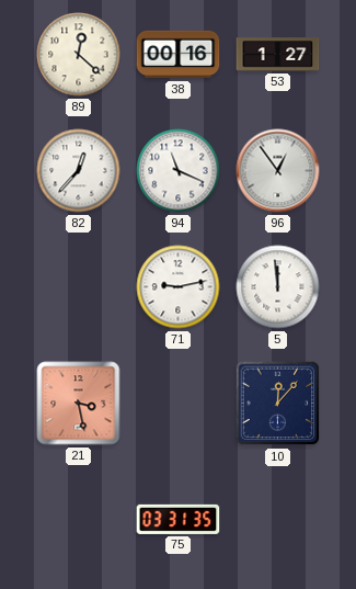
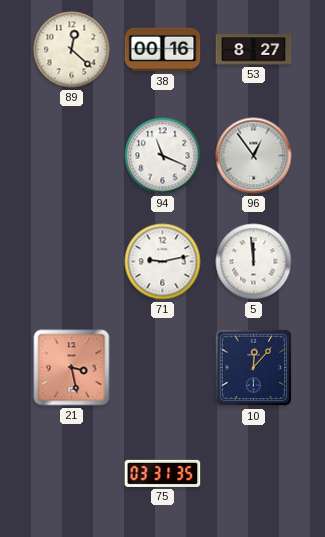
53: 1:27 -> 8:27
82: 12:37 -> none
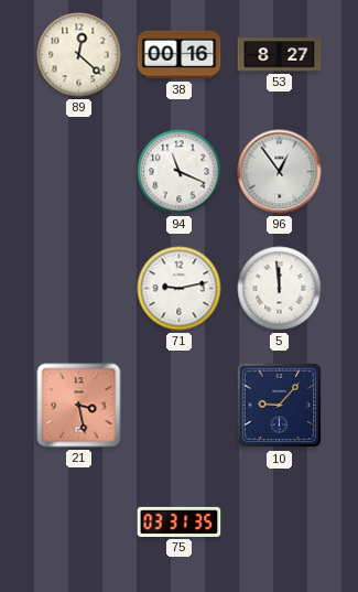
10: 12:07 -> 9:07
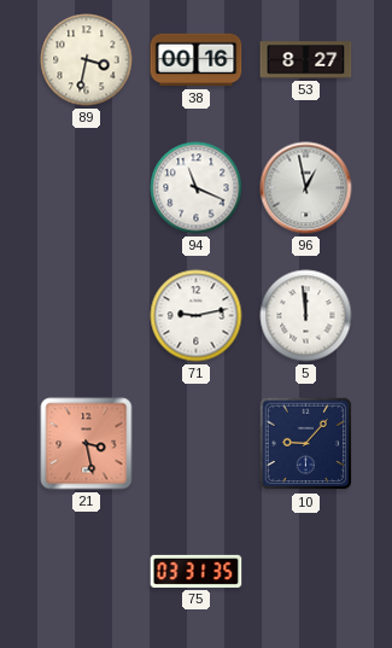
89: 12:22 -> 3:32
96: 12:54 -> 12:58
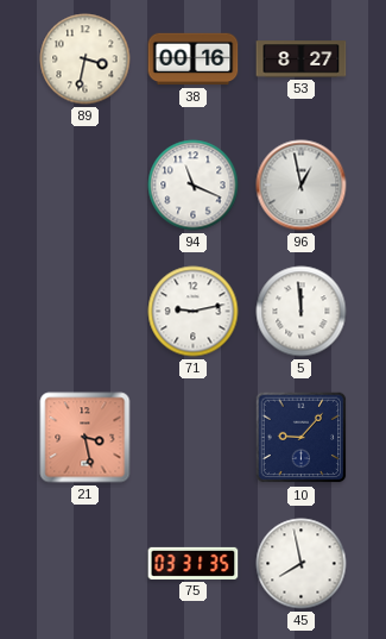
45: none -> 7:58
